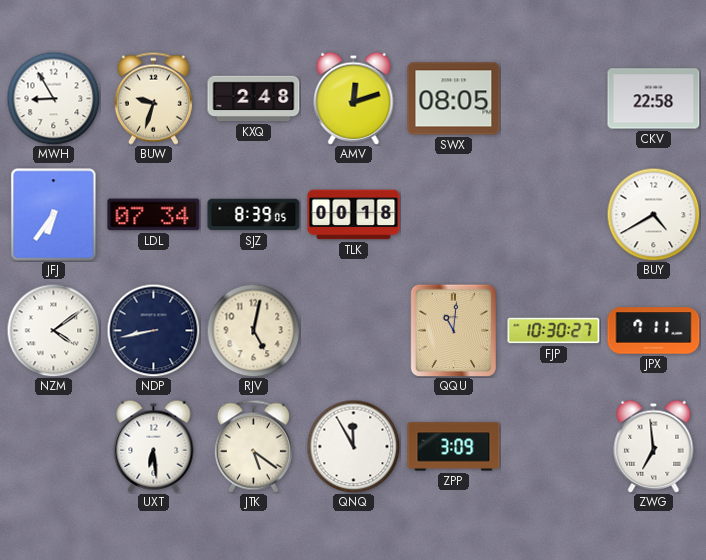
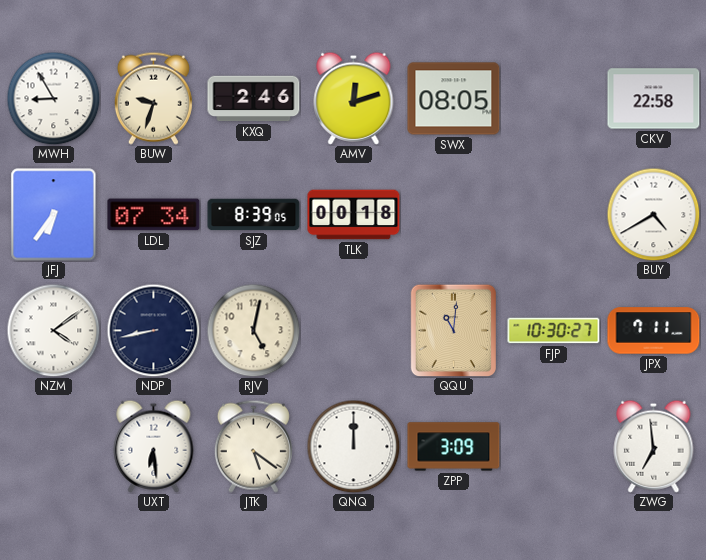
KXQ: 2:48 -> 2:46
QNQ: 11:55 -> 12:00
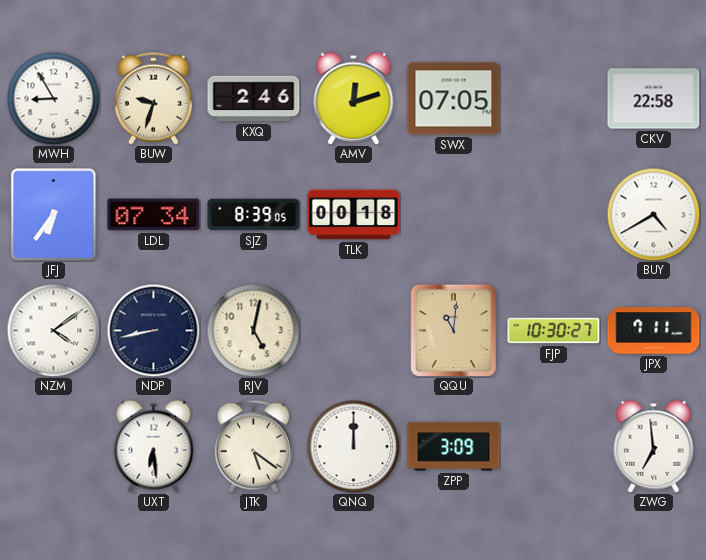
SWX: 08:05 -> 07:05
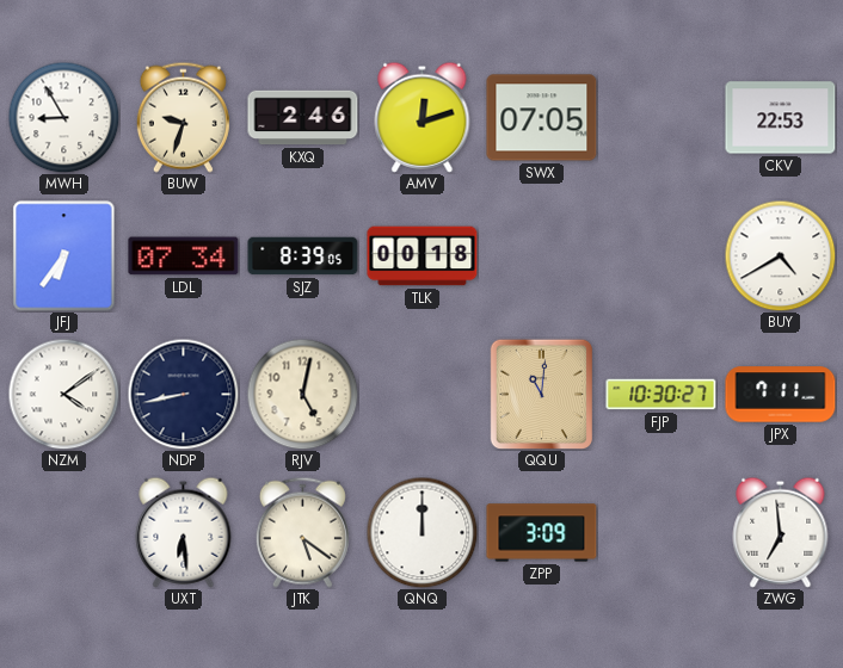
CKV: 22:58 -> 22:53
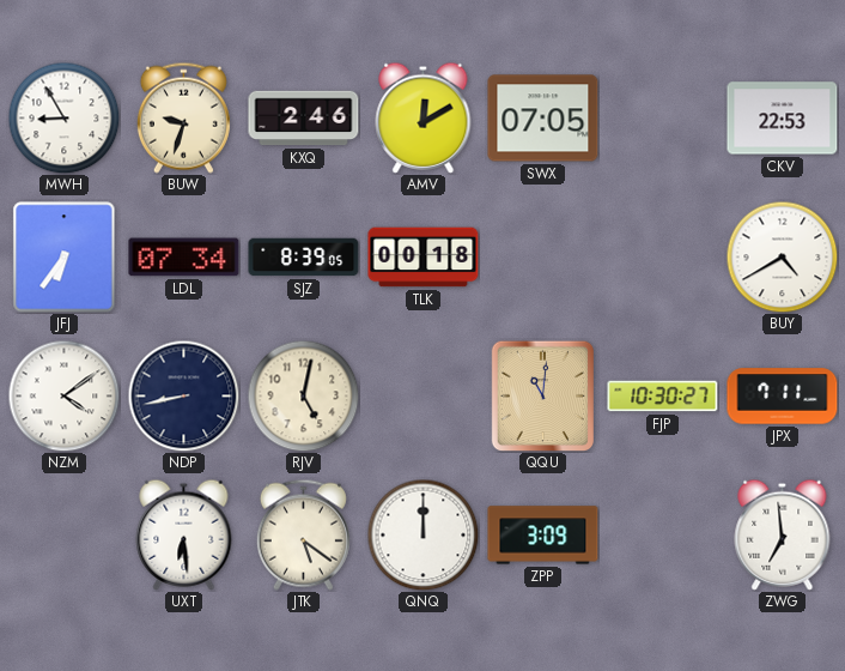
AMV: 12:12 -> 12:10
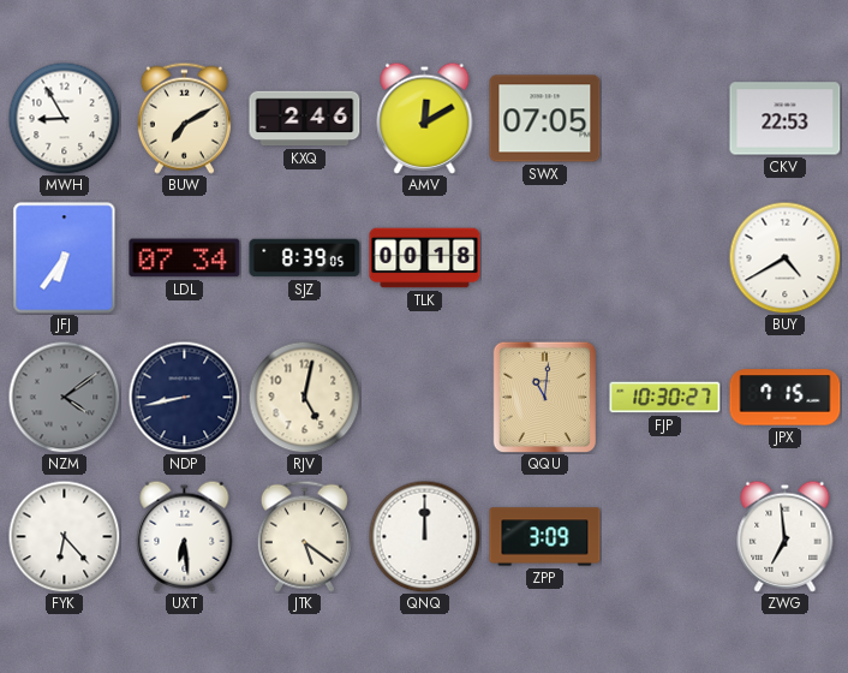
BUW: 9:33 -> 7:10
NZM dial: white -> grey
JPX: 7:11 -> 7:15
FYK: none -> 6:23
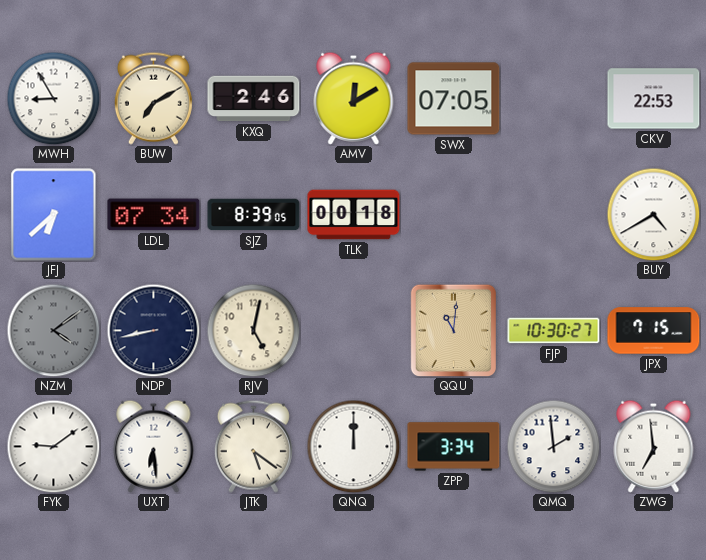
JFJ: 6:36 -> 6:38
FYK: 6:23 -> 9:09
ZPP: 3:09 -> 3:34
QMQ: none -> 1:59
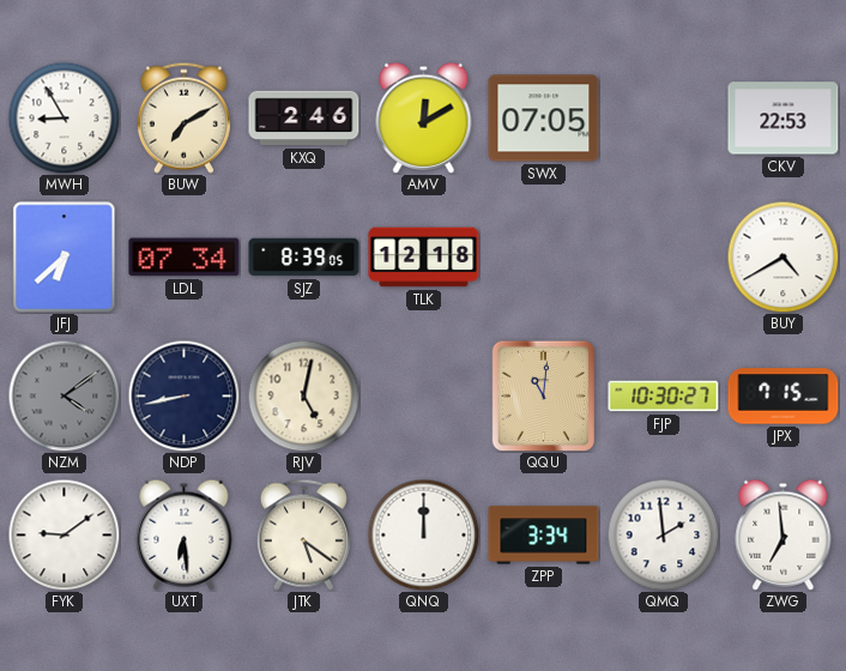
TLK: 00:18 -> 12:18
